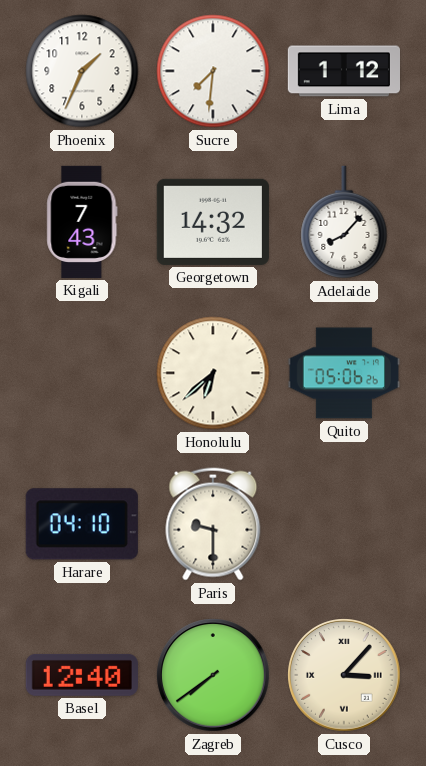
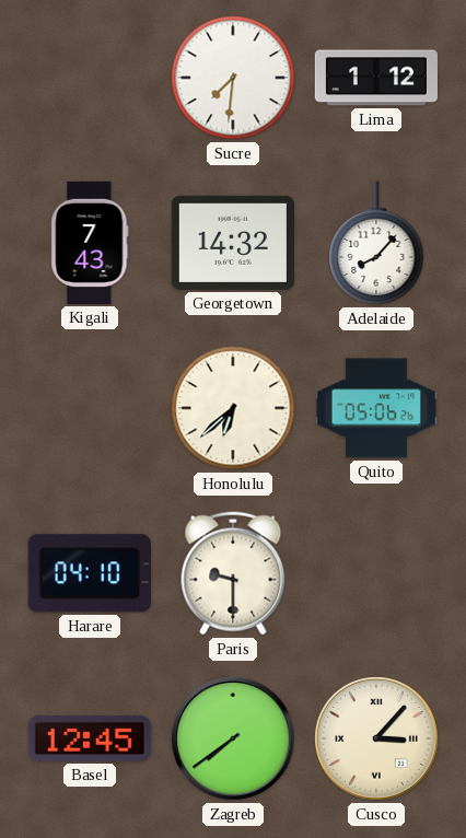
Phoenix: 1:34 -> none
Basel: 12:40 -> 12:45
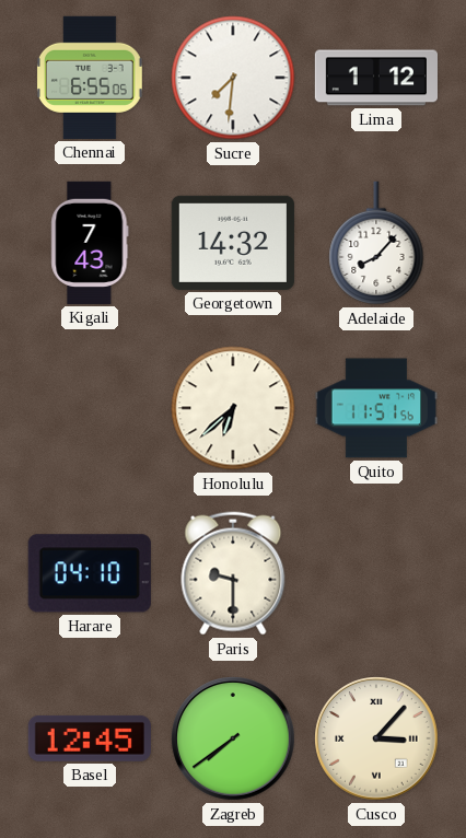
Chennai: none -> 6:55
Quito: 05:06 -> 11:51
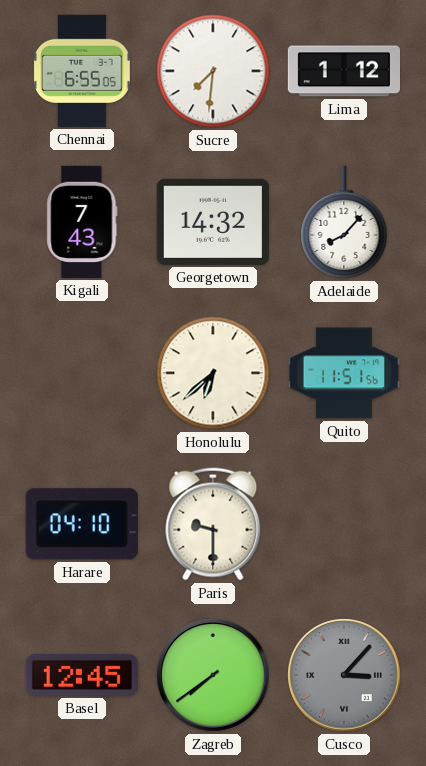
Cusco dial: cream -> grey
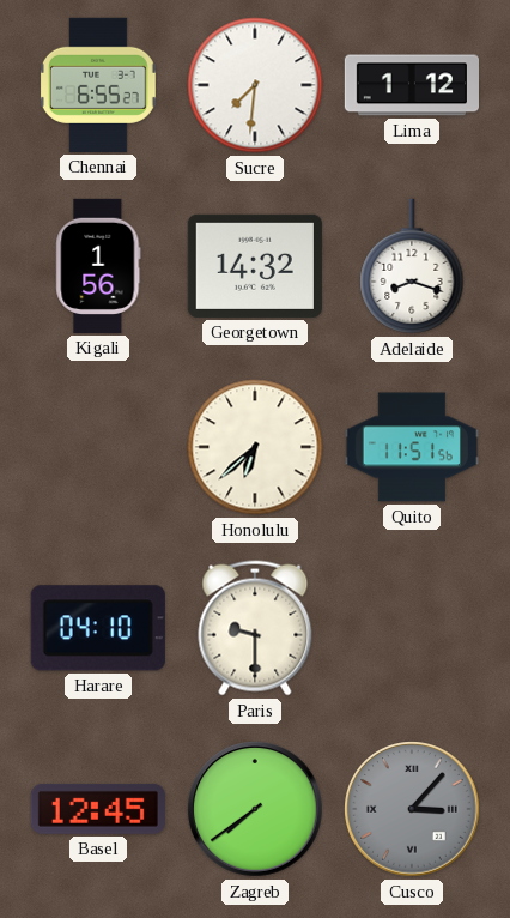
Chennai: 6:55:05 -> 6:55:27
Kigali: 7:43 -> 1:56
Adelaide: 8:07 -> 8:18
